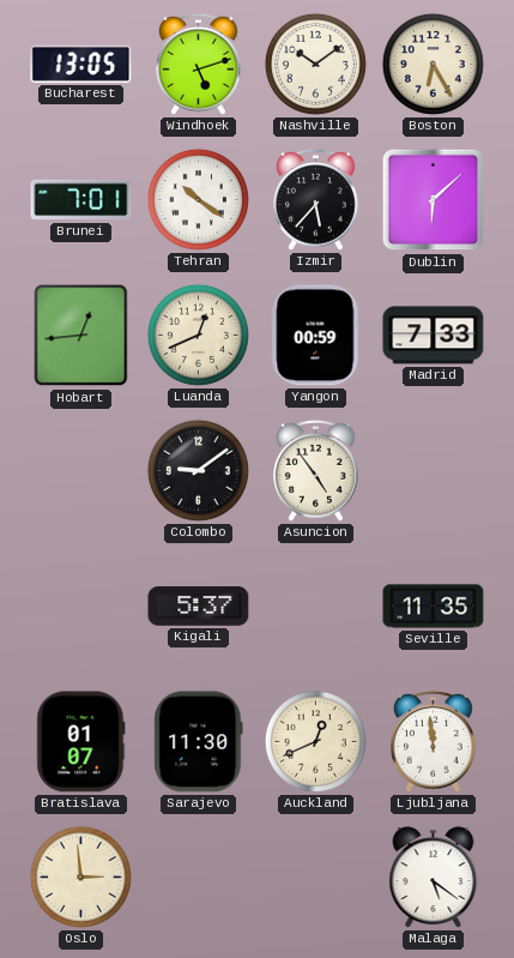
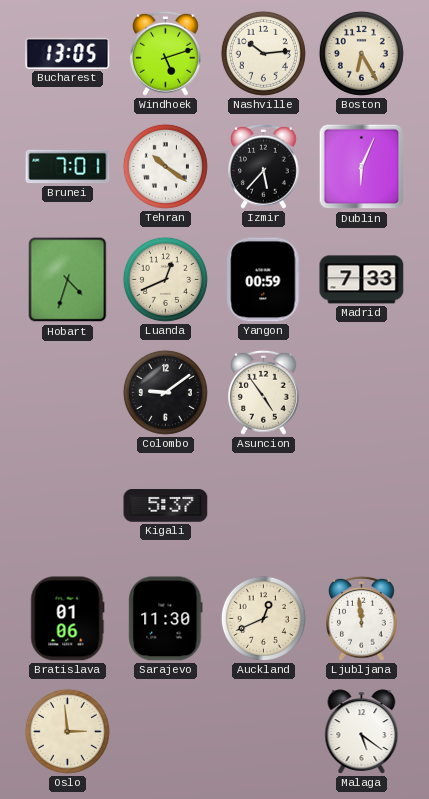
Nashville: 10:09 -> 10:14
Dublin: 6:08 -> 6:04
Hobart: 12:44 -> 4:33
Seville: 11:35 -> none
Bratislava: 01:07 -> 01:06
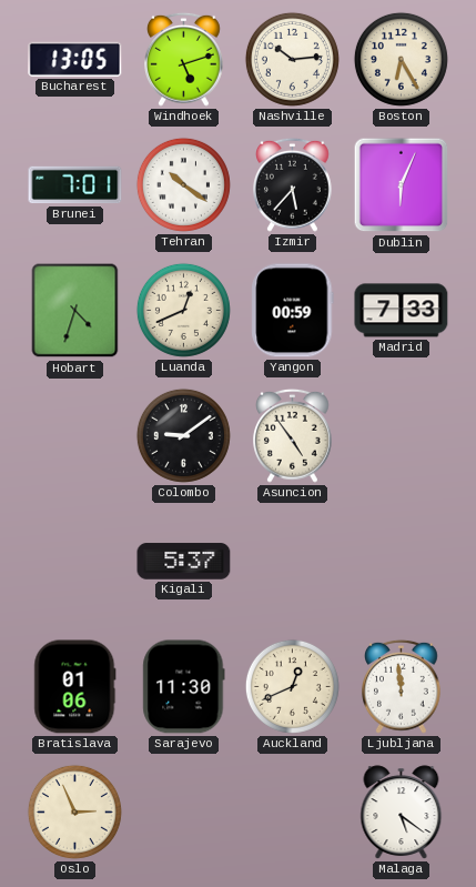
Oslo: 2:59 -> 2:56
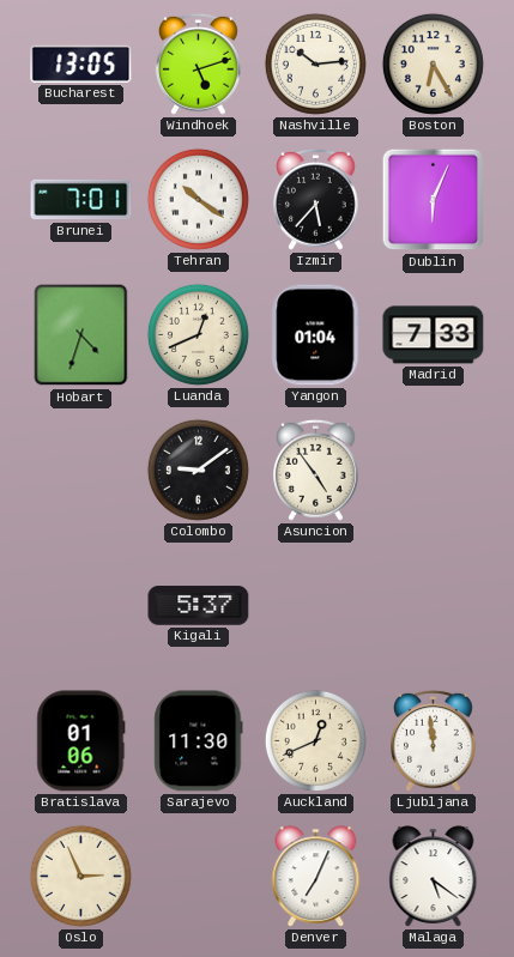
Yangon: 00:59 -> 01:04
Denver: none -> 7:04
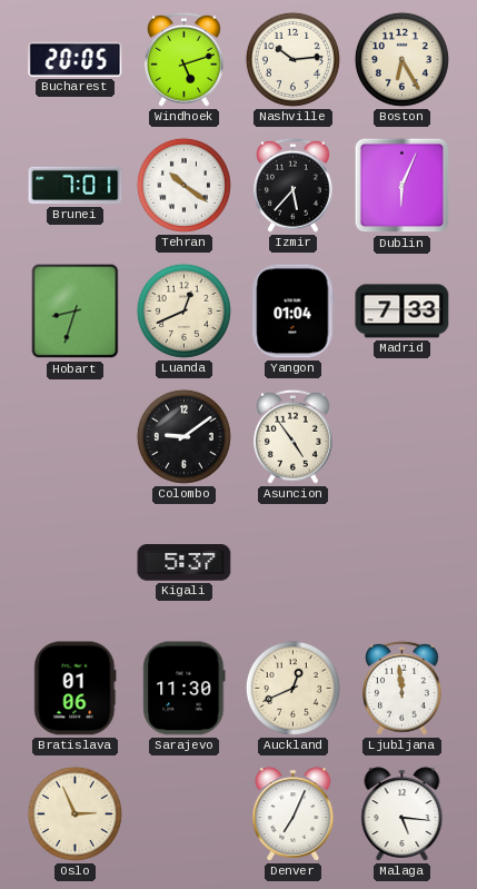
Bucharest: 13:05 -> 20:05
Hobart: 4:33 -> 8:33
Malaga: 5:21 -> 5:16
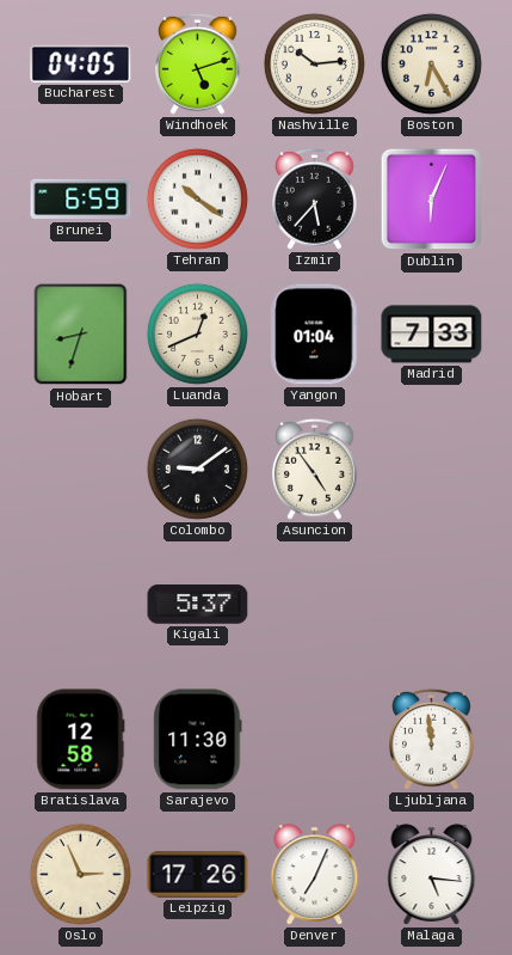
Bucharest: 20:05 -> 04:05
Brunei: 7:01 -> 6:59
Bratislava: 01:06 -> 12:58
Auckland: 12:41 -> none
Leipzig: none -> 17:26
